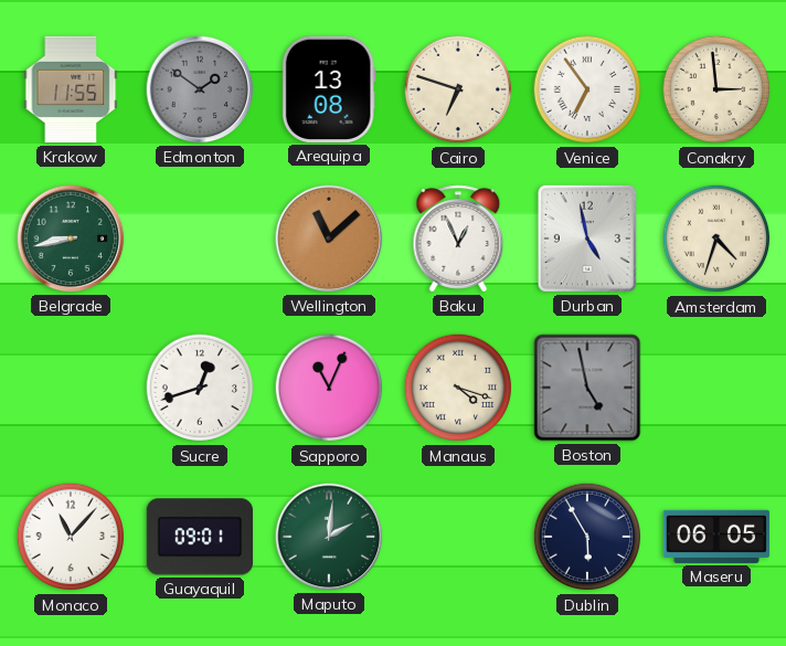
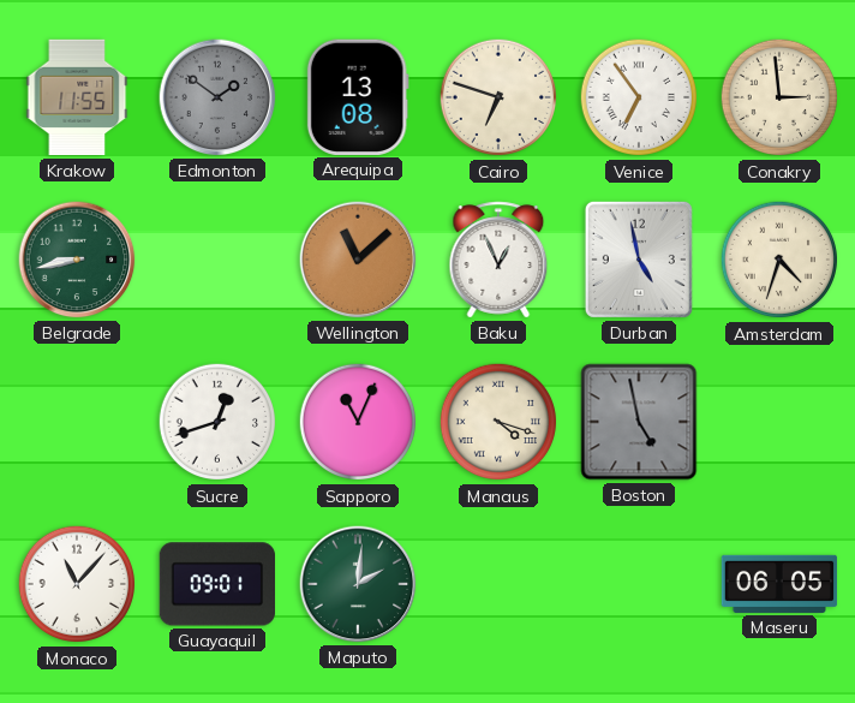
Dublin: 5:55 -> none
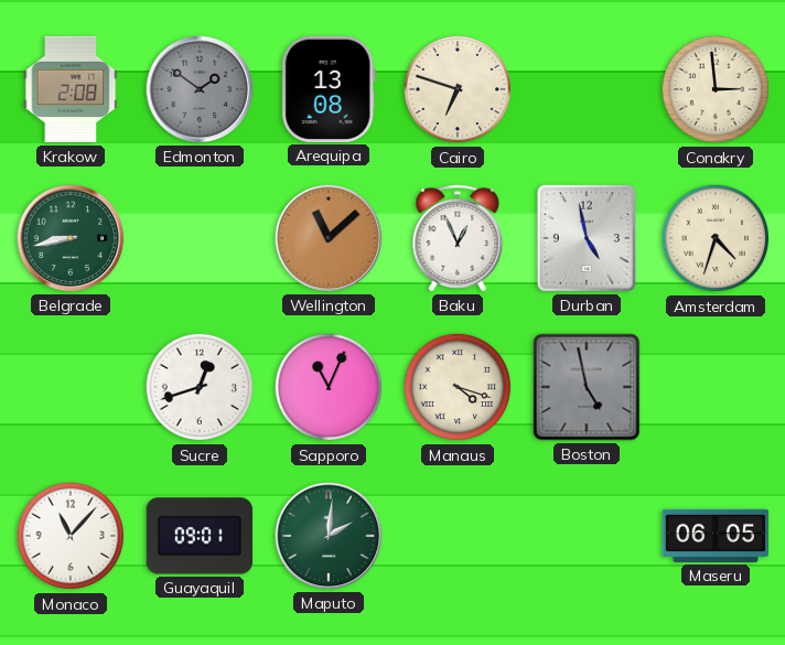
Krakow: 11:55 -> 2:08
Venice: 6:54 -> none
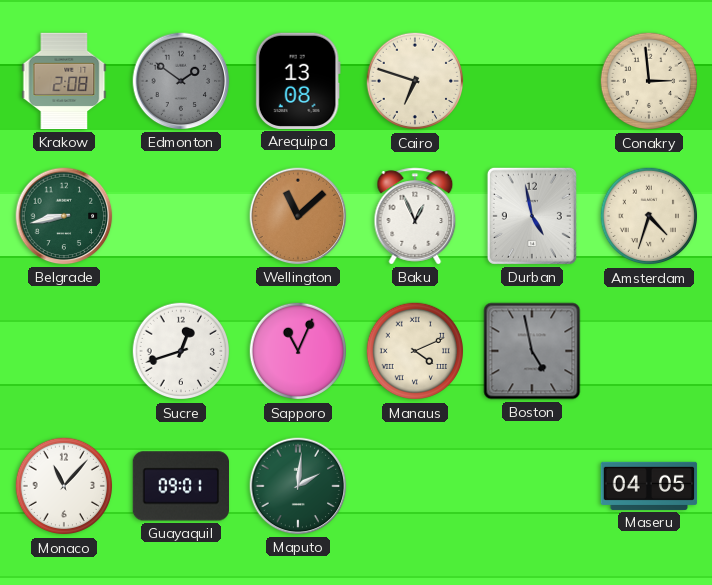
Manaus: 4:18 -> 4:11
Maseru: 06:05 -> 04:05
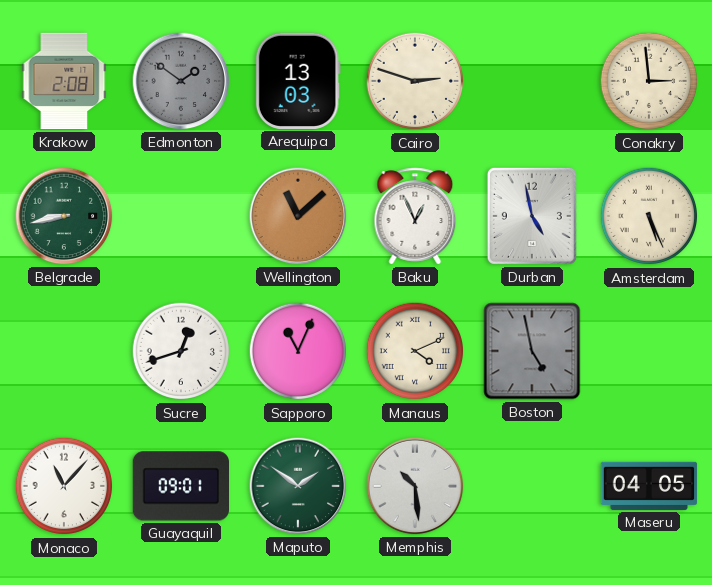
Arequipa: 13:08 -> 13:03
Cairo: 6:48 -> 2:48
Amsterdam: 4:33 -> 5:26
Maputo: 2:01 -> 1:51
Memphis: none -> 10:29
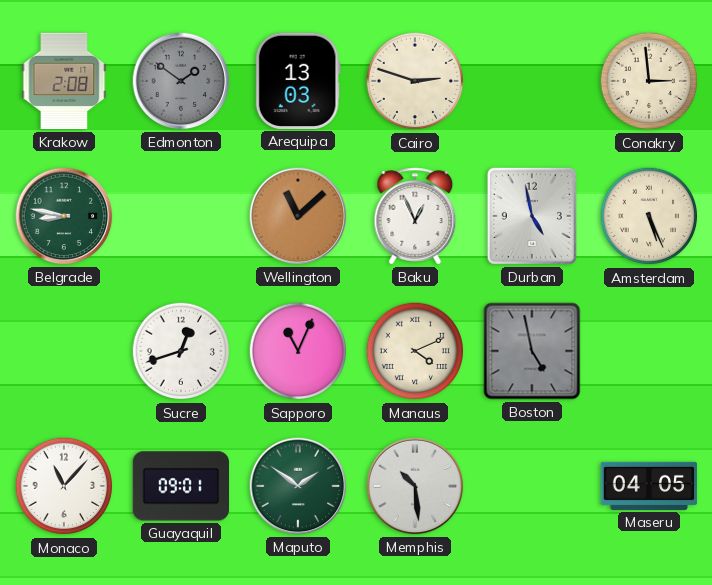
Belgrade: 8:43 -> 8:47
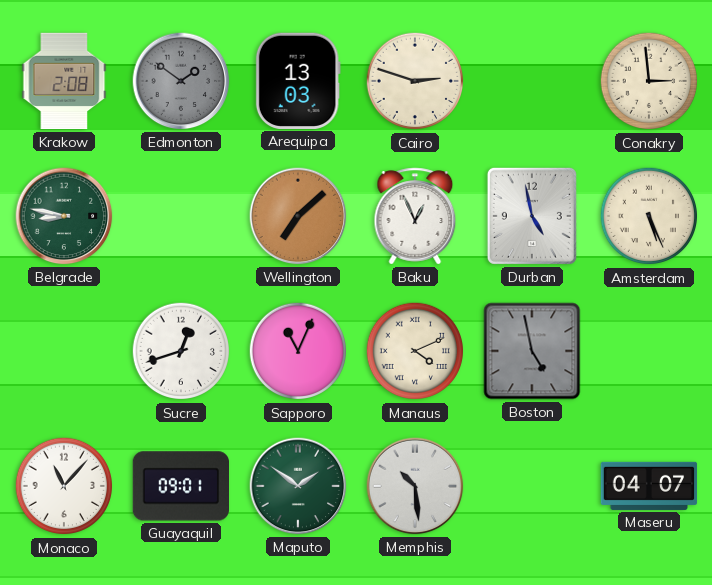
Wellington: 11:08 -> 7:08
Maseru: 04:05 -> 04:07
